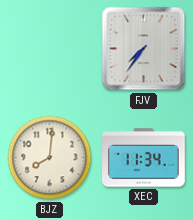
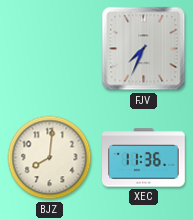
FJV: 7:36 -> 7:34
XEC: 11:34 -> 11:36
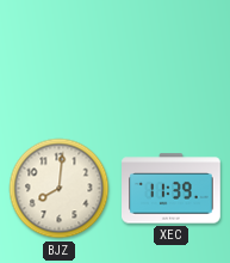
FJV: 7:34 -> none
XEC: 11:36 -> 11:39
